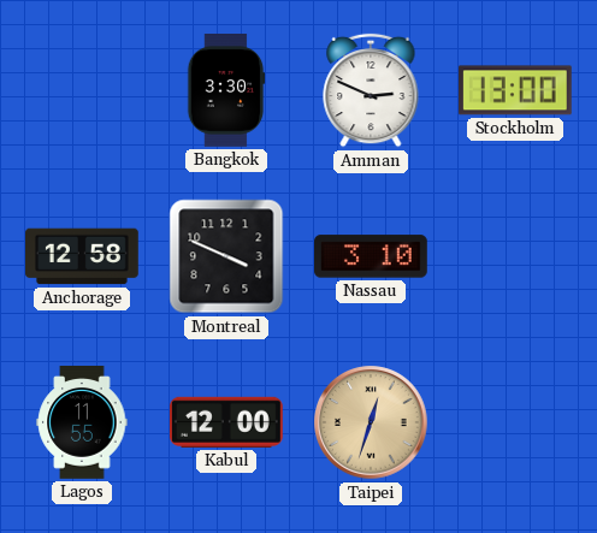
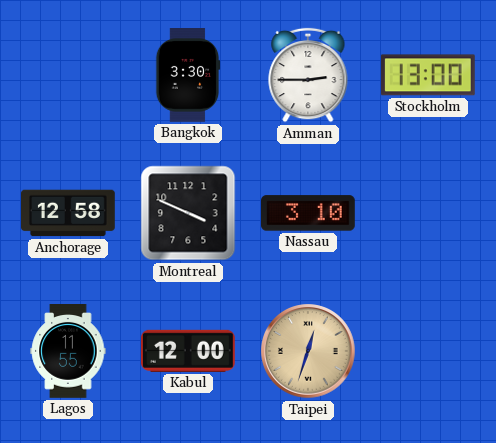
Amman: 2:49 -> 2:45
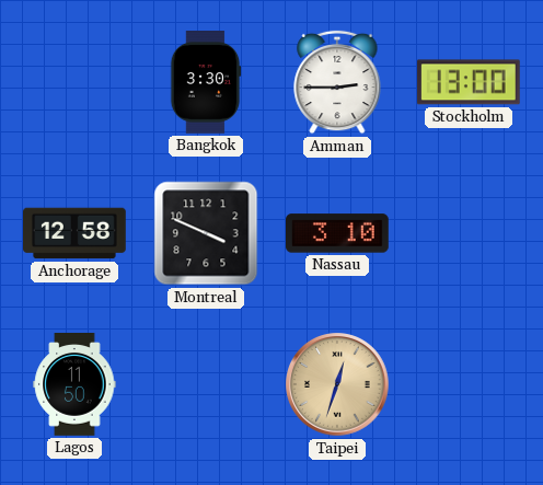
Lagos: 11:55 -> 11:50
Kabul: 12:00 -> none
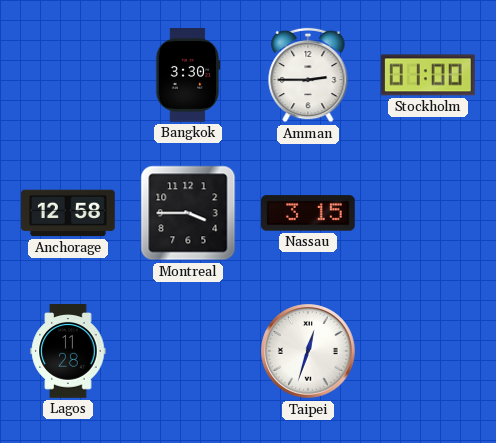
Stockholm: 13:00 -> 01:00
Montreal: 3:49 -> 3:45
Nassau: 3:10 -> 3:15
Lagos: 11:50 -> 11:28
Taipei dial: champagne -> white
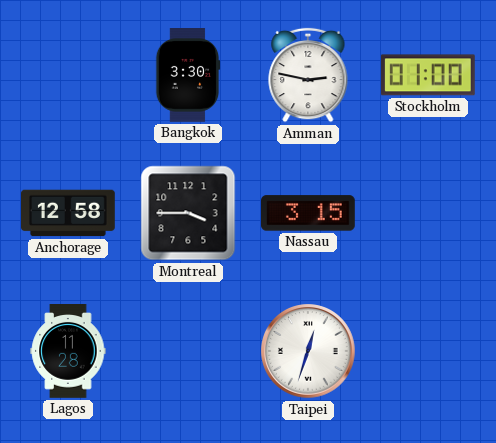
Amman: 2:45 -> 2:47
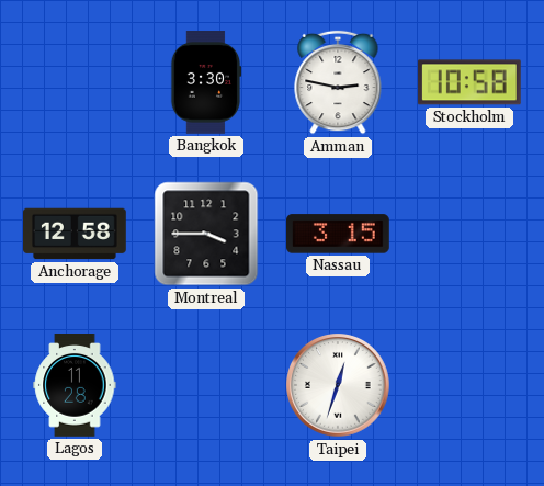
Stockholm: 01:00 -> 10:58
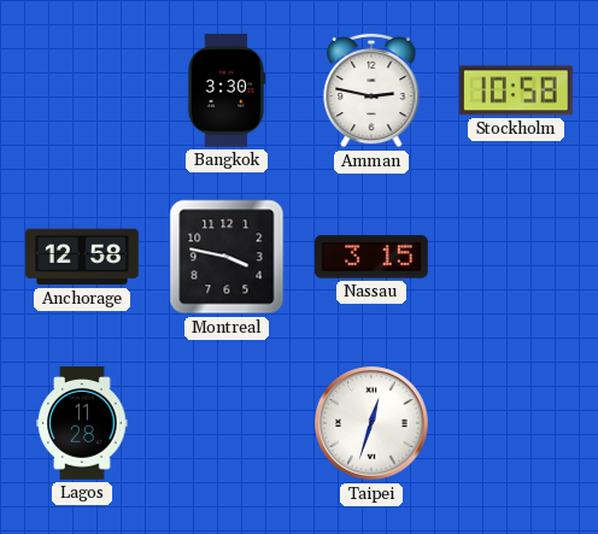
Montreal: 3:45 -> 3:47
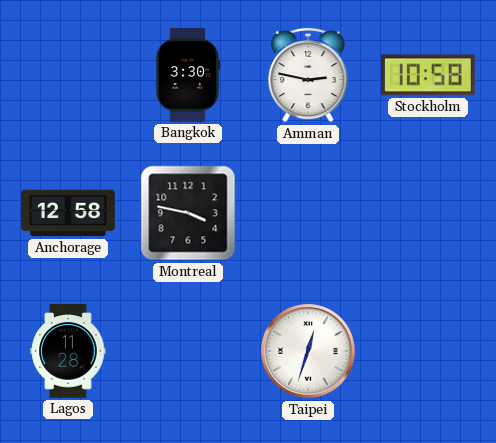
Nassau: 3:15 -> none
